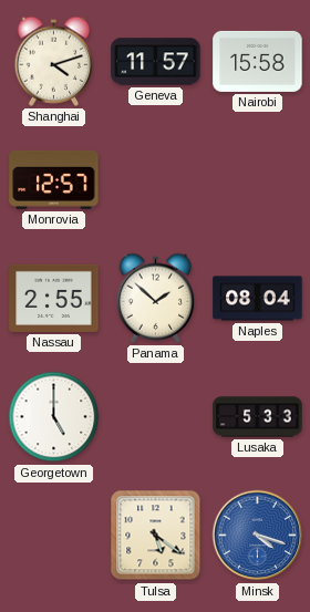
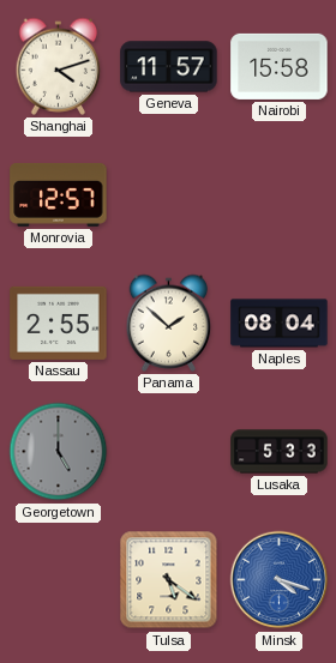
Georgetown dial: white -> grey
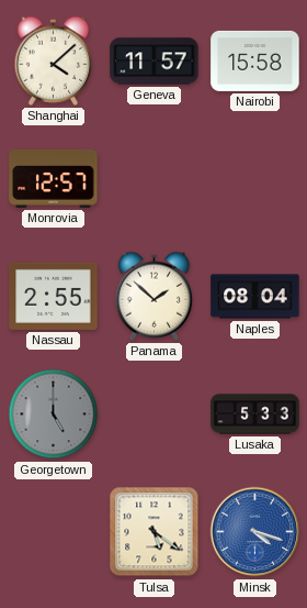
Shanghai: 4:12 -> 4:08
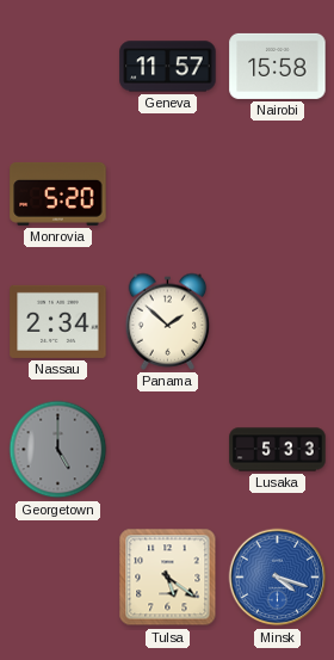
Shanghai: 4:08 -> none
Monrovia: 12:57 -> 5:20
Nassau: 2:55 -> 2:34
Naples: 08:04 -> none
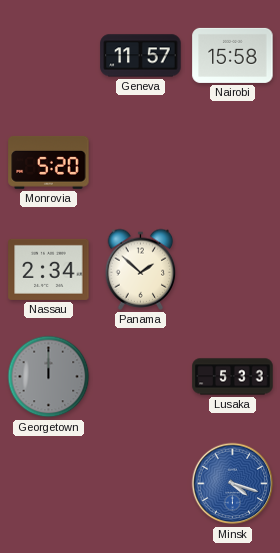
Georgetown: 5:00 -> 12:00
Tulsa: 5:21 -> none
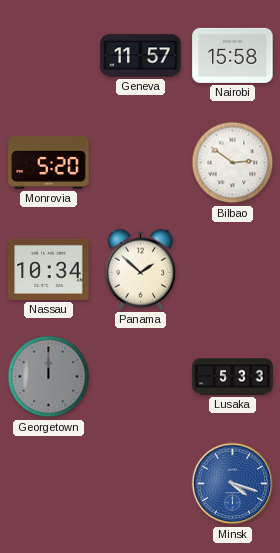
Bilbao: none -> 2:51
Nassau: 2:34 -> 10:34
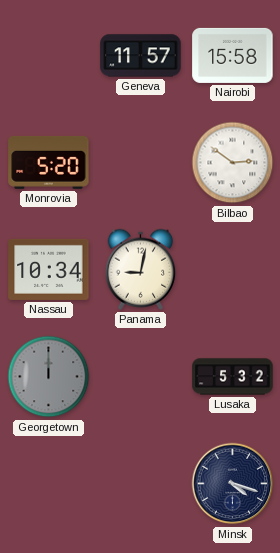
Panama: 1:52 -> 9:02
Lusaka: 5:33 -> 5:32
Minsk dial: blue -> navy
